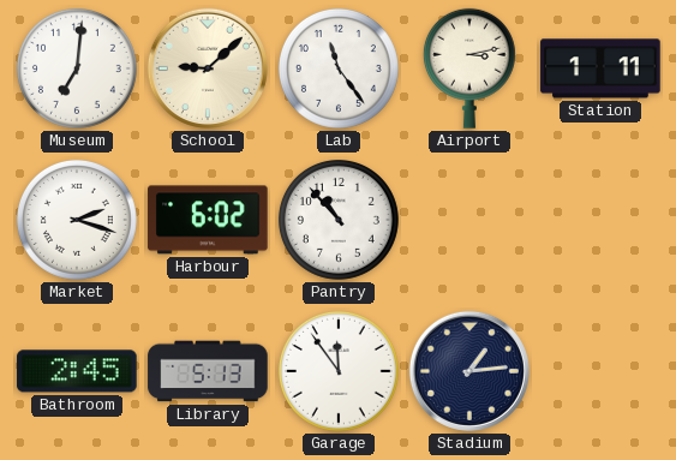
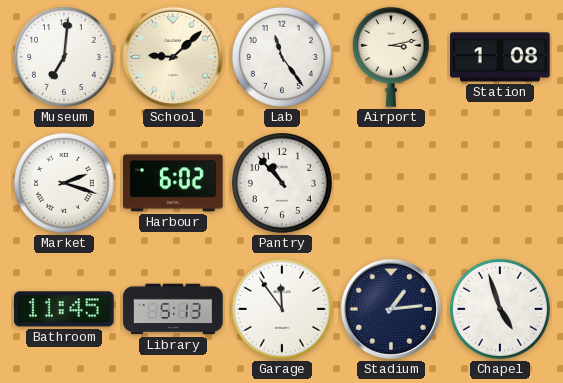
Station: 1:11 -> 1:08
Bathroom: 2:45 -> 11:45
Chapel: none -> 4:57
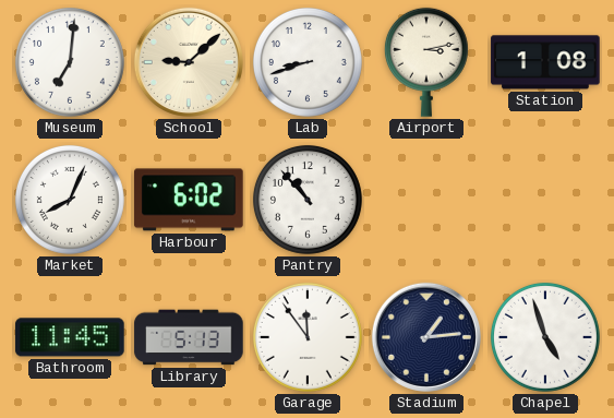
Lab: 11:24 -> 8:42
Market: 2:18 -> 8:04
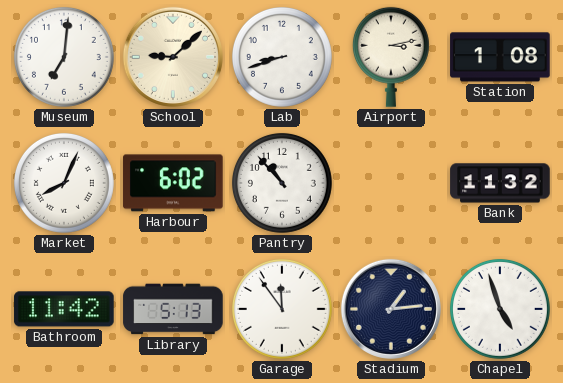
Bank: none -> 11:32
Bathroom: 11:45 -> 11:42
